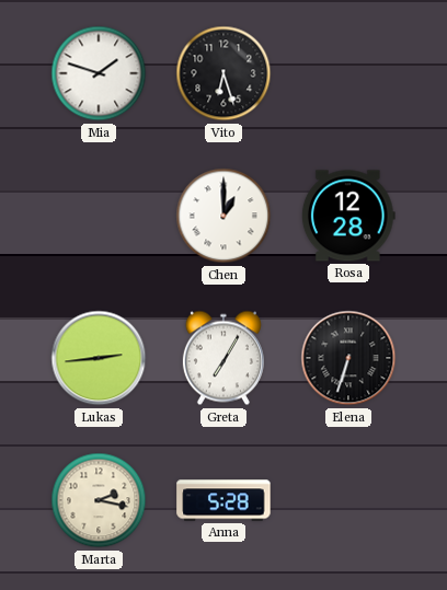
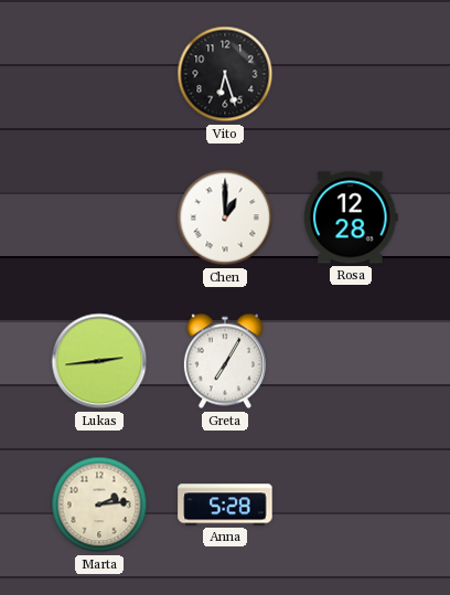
Mia: 1:48 -> none
Elena: 6:33 -> none
Marta: 2:17 -> 2:14
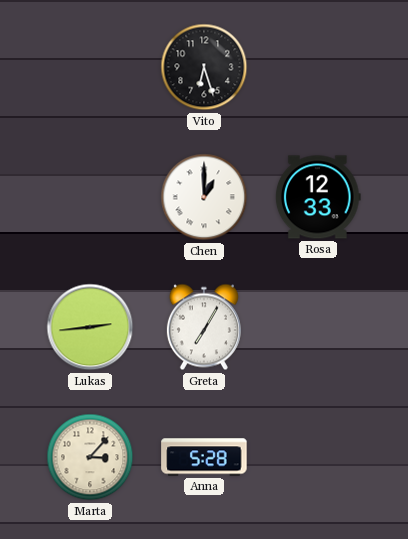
Rosa: 12:28 -> 12:33
Marta: 2:14 -> 3:07
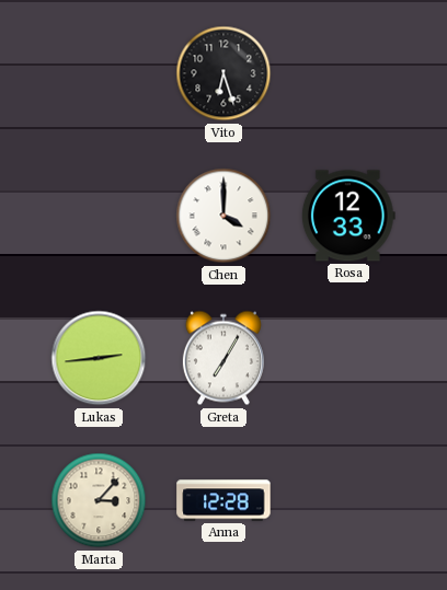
Chen: 1:00 -> 4:00
Anna: 5:28 -> 12:28
